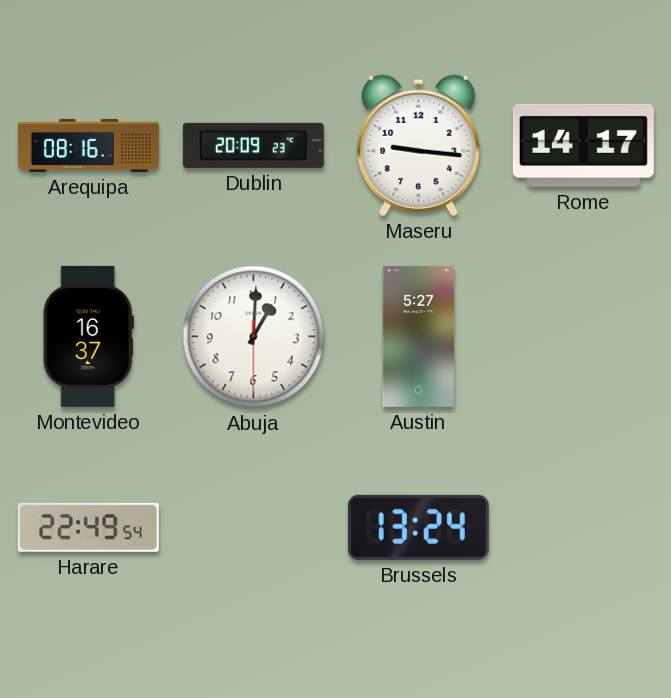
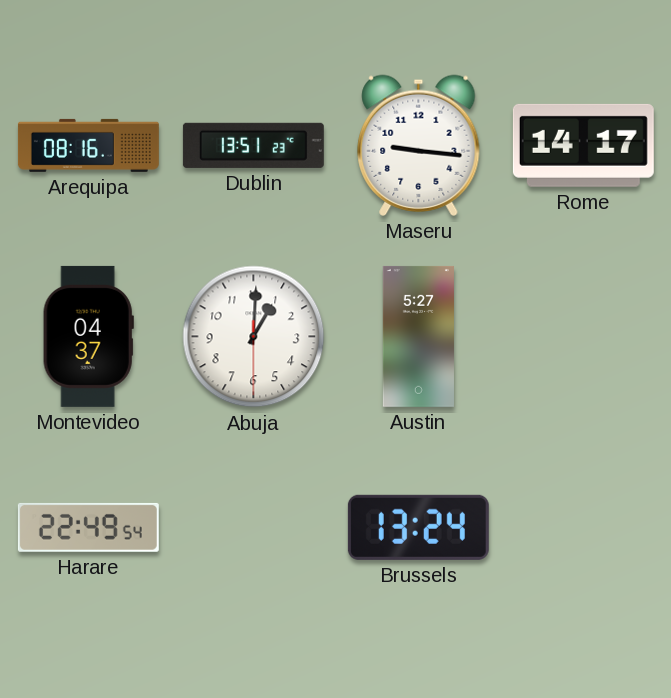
Dublin: 20:09 -> 13:51
Montevideo: 16:37 -> 04:37
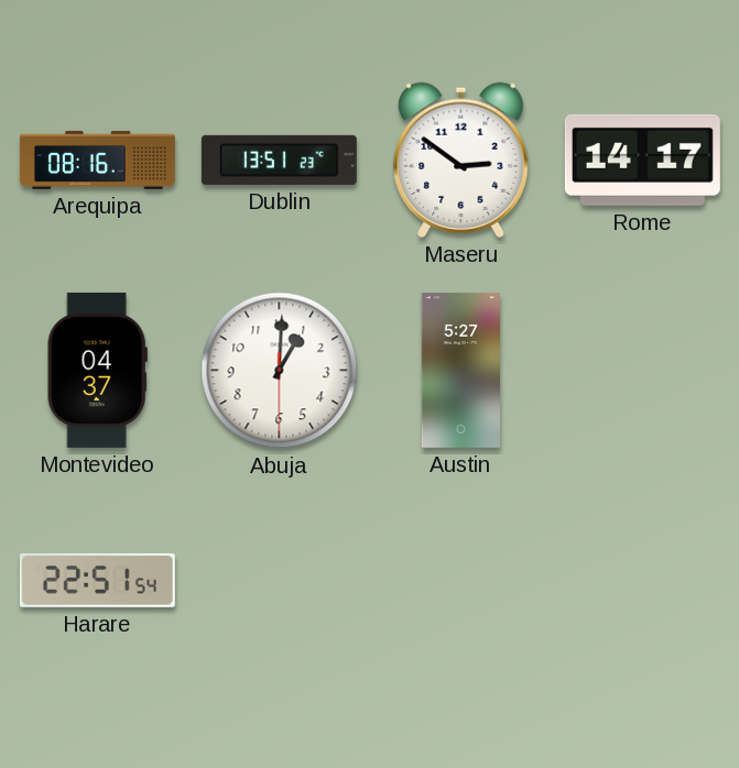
Maseru: 9:16 -> 2:51
Harare: 22:49 -> 22:51
Brussels: 13:24 -> none
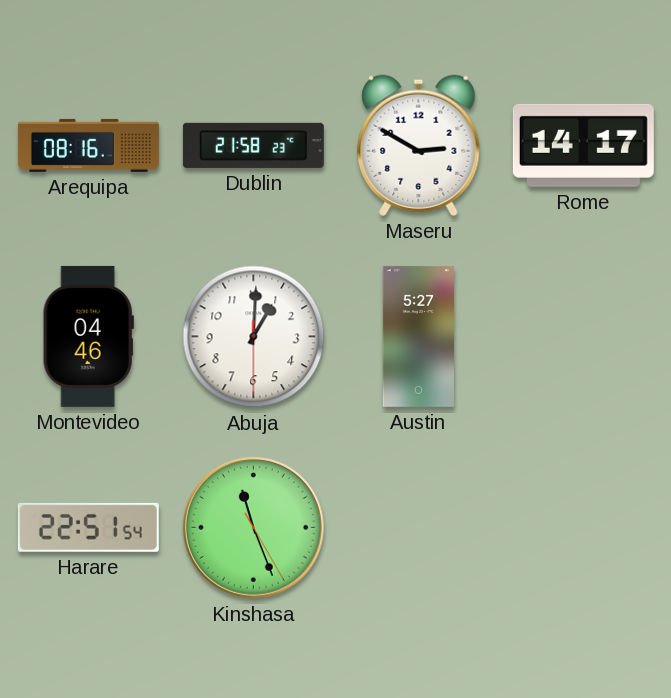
Dublin: 13:51 -> 21:58
Maseru: 2:51 -> 2:50
Montevideo: 04:37 -> 04:46
Kinshasa: none -> 11:26
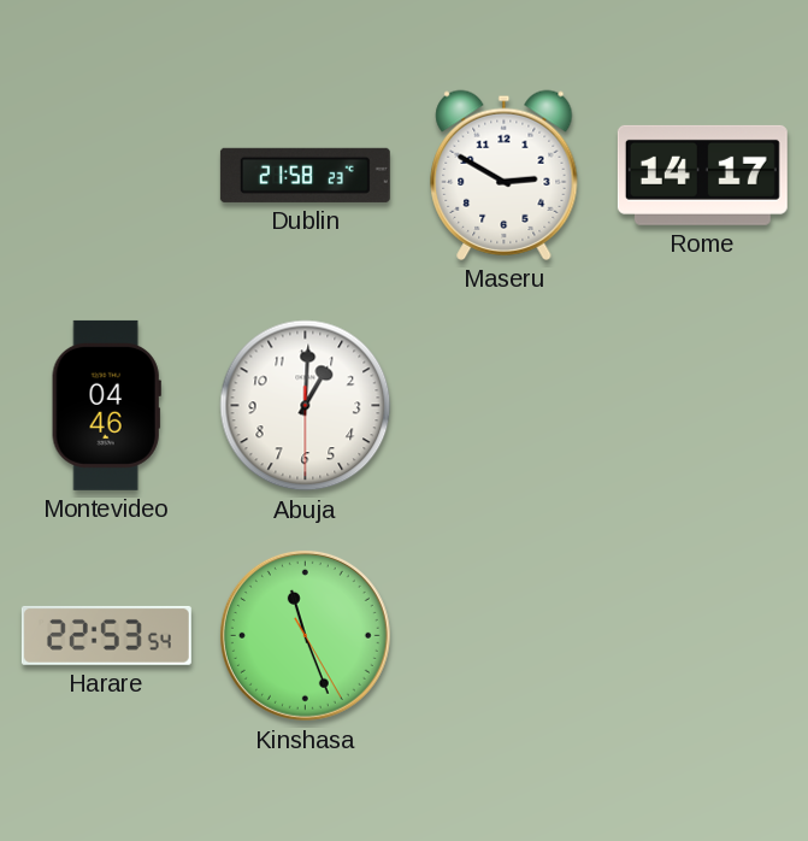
Arequipa: 08:16 -> none
Austin: 5:27 -> none
Harare: 22:51 -> 22:53
